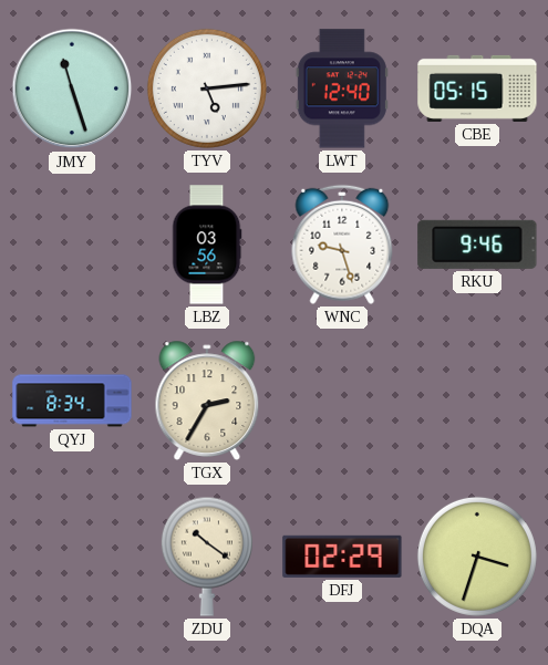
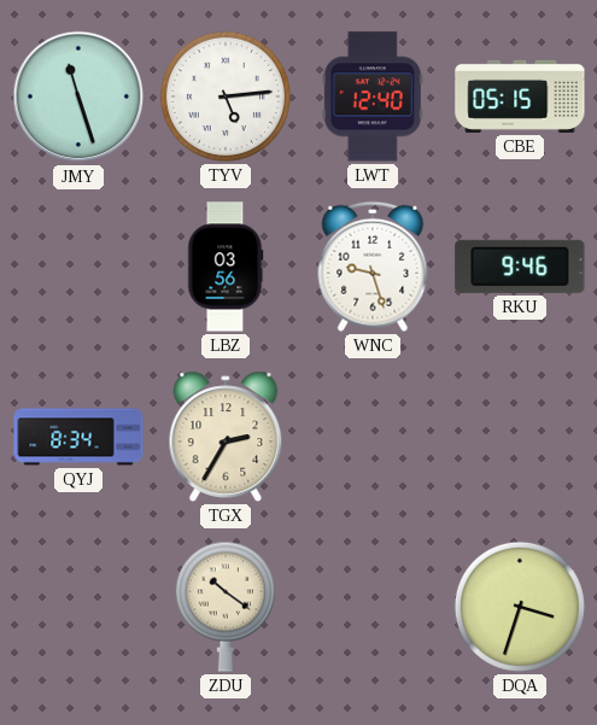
DFJ: 02:29 -> none
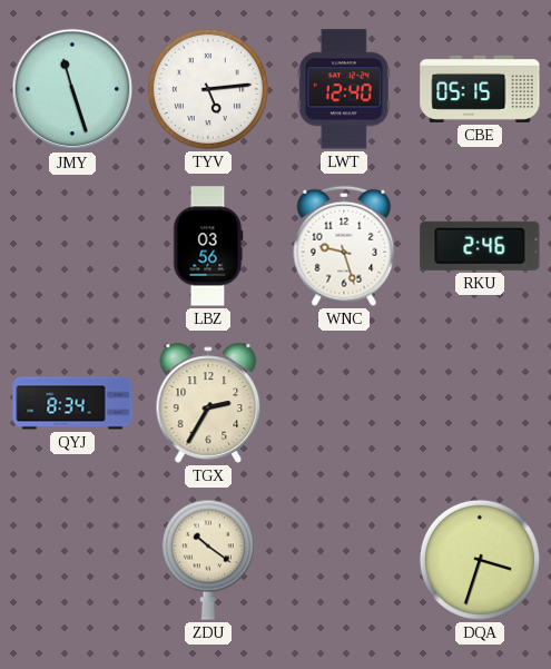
RKU: 9:46 -> 2:46
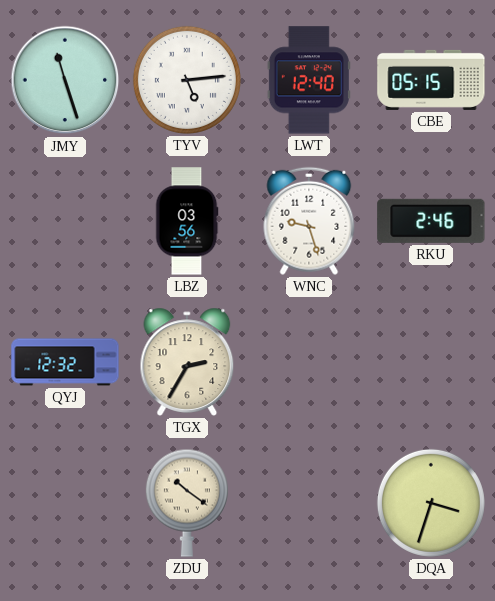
QYJ: 8:34 -> 12:32
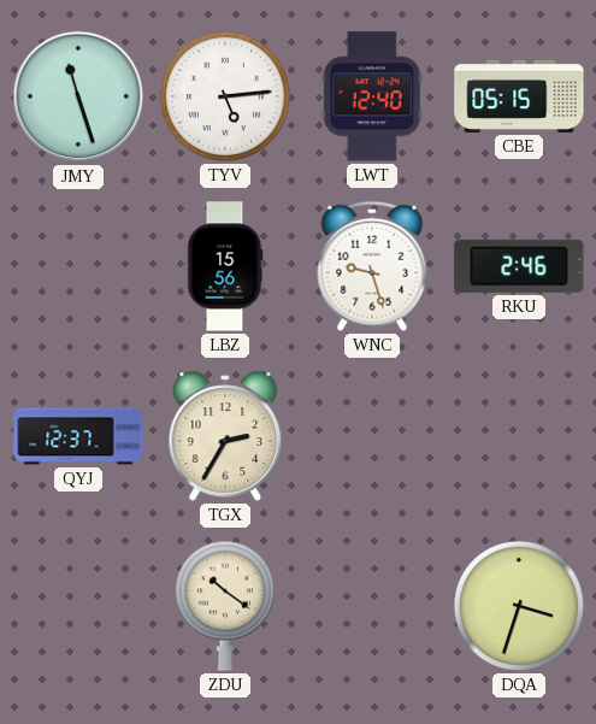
LBZ: 03:56 -> 15:56
QYJ: 12:32 -> 12:37
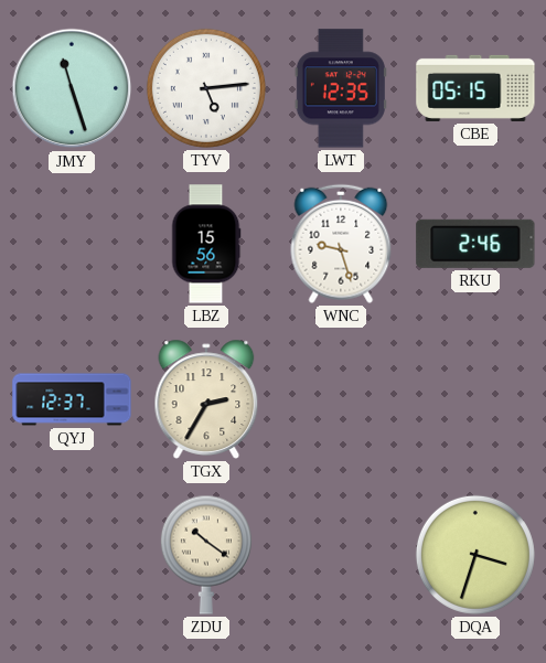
LWT: 12:40 -> 12:35
